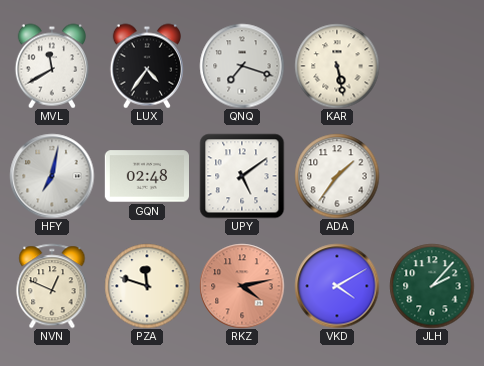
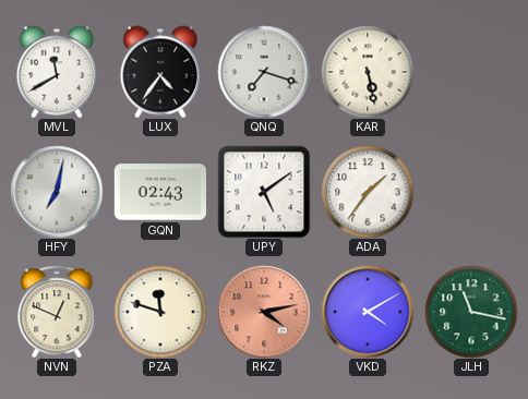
GQN: 02:48 -> 02:43
JLH: 2:07 -> 11:17
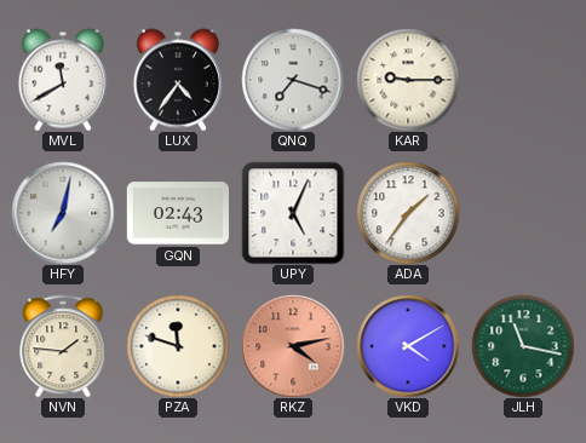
KAR: 5:28 -> 9:15
UPY: 5:09 -> 5:04
NVN: 12:49 -> 1:46
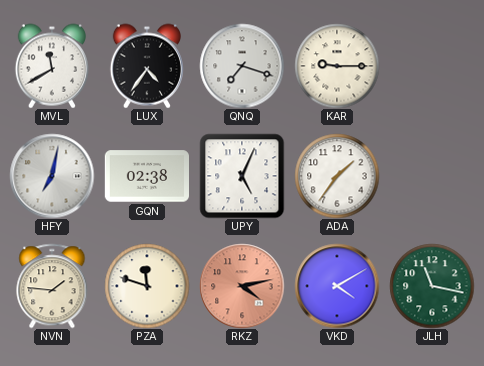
GQN: 02:43 -> 02:38
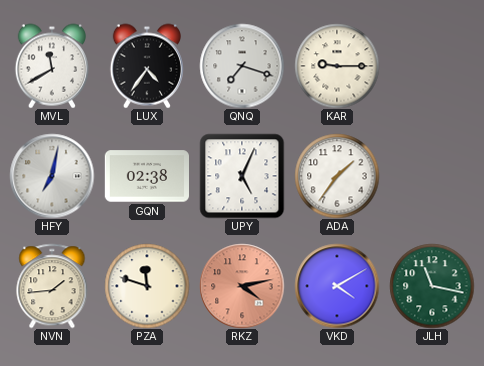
NVN: 1:46 -> 1:44
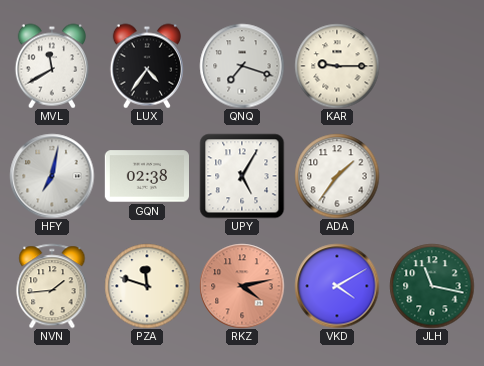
UPY: 5:04 -> 5:05
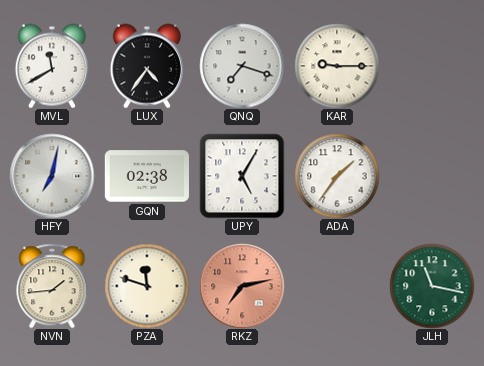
RKZ: 4:13 -> 7:13
VKD: 4:10 -> none
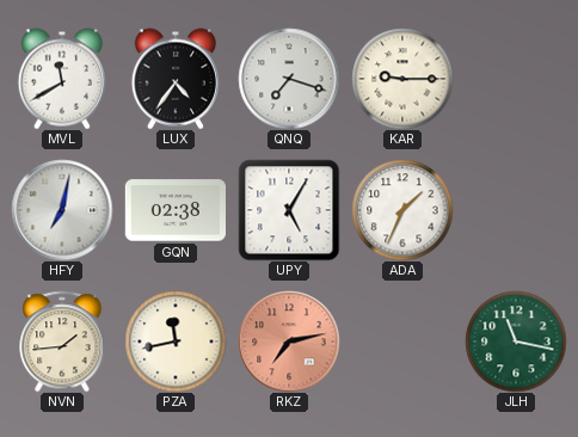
ADA: 1:36 -> 1:34
PZA: 11:48 -> 11:43
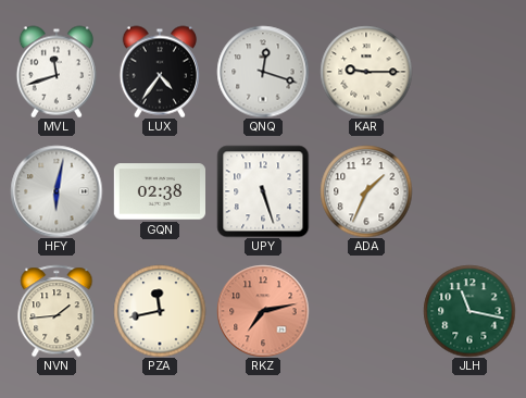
MVL: 11:40 -> 11:42
QNQ: 7:18 -> 12:18
HFY: 7:02 -> 6:02
UPY: 5:05 -> 5:27
